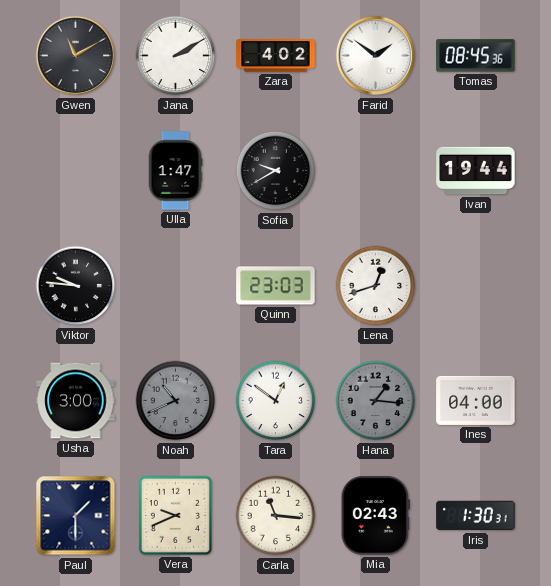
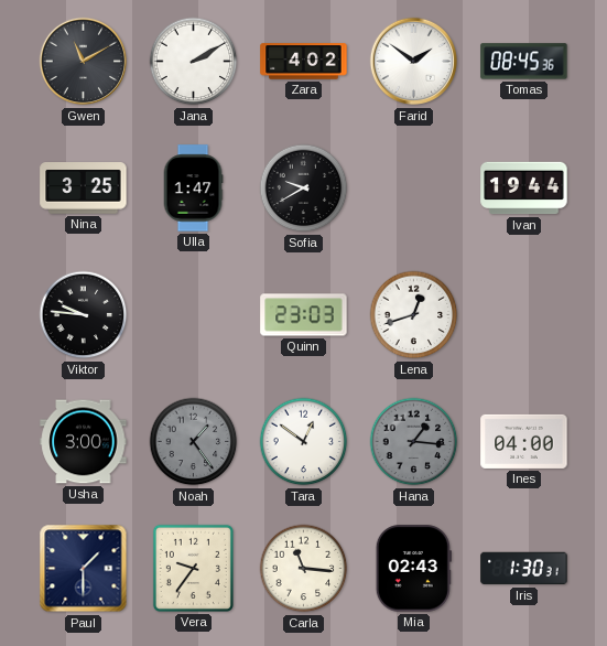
Nina: none -> 3:25
Noah: 10:41 -> 1:24
Vera: 9:41 -> 9:36
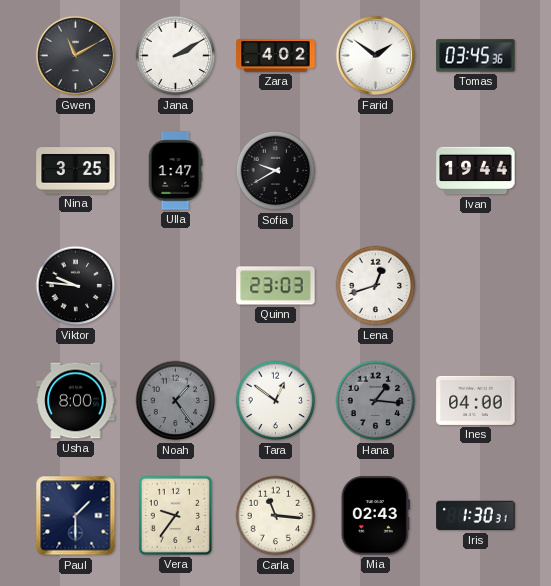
Tomas: 08:45 -> 03:45
Usha: 3:00 -> 8:00
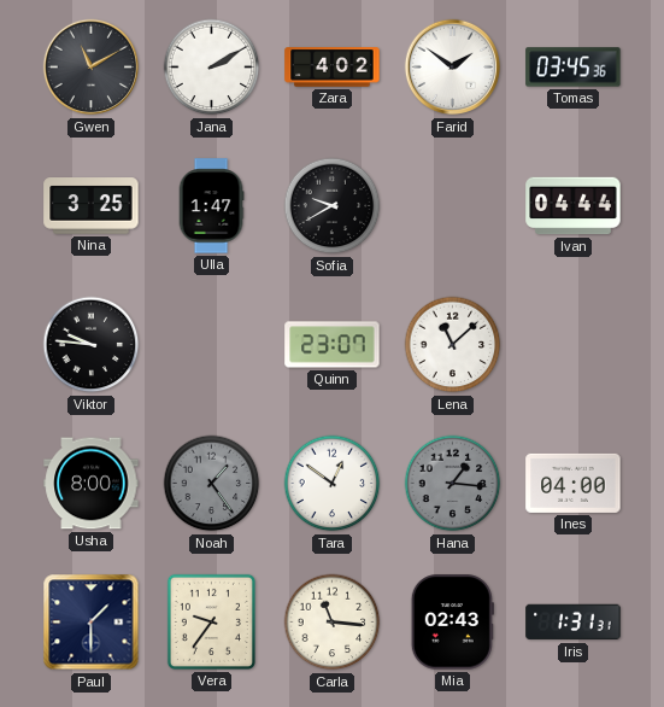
Ivan: 19:44 -> 04:44
Quinn: 23:03 -> 23:07
Lena: 12:42 -> 11:08
Iris: 1:30 -> 1:31
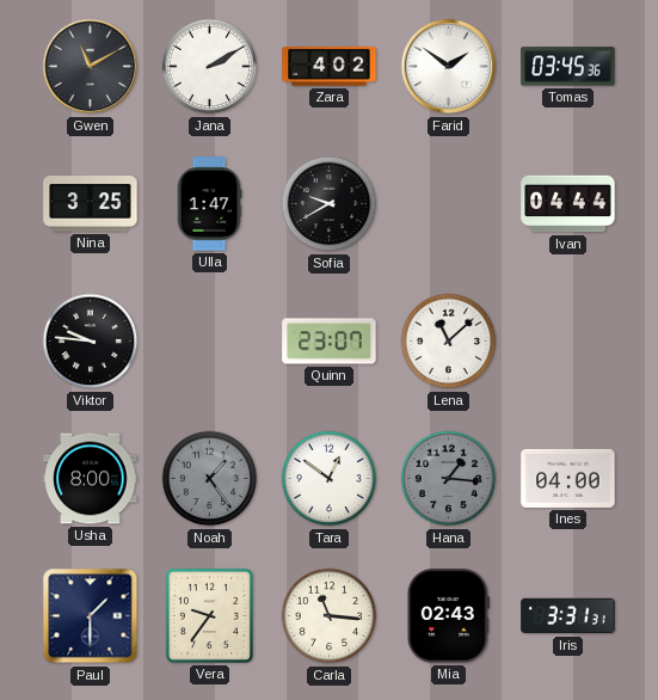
Iris: 1:31 -> 3:31
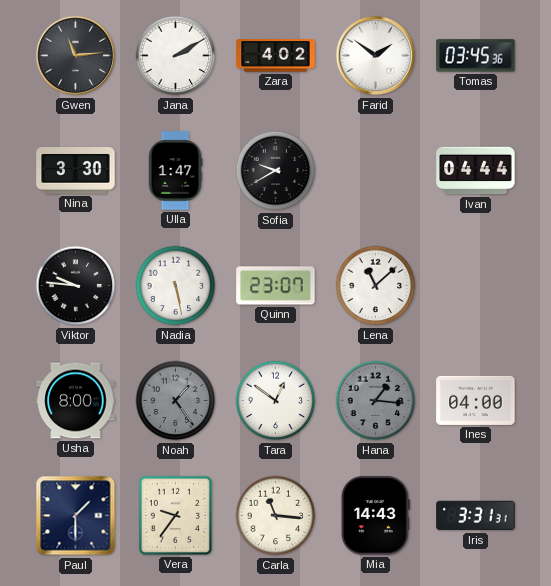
Gwen: 11:10 -> 11:14
Nina: 3:25 -> 3:30
Nadia: none -> 5:28
Mia: 02:43 -> 14:43
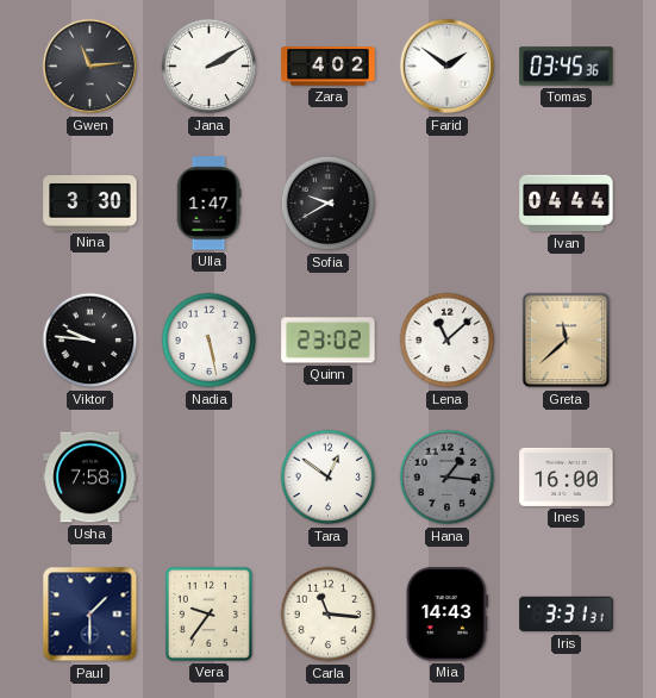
Quinn: 23:07 -> 23:02
Greta: none -> 11:38
Usha: 8:00 -> 7:58
Noah: 1:24 -> none
Ines: 04:00 -> 16:00
